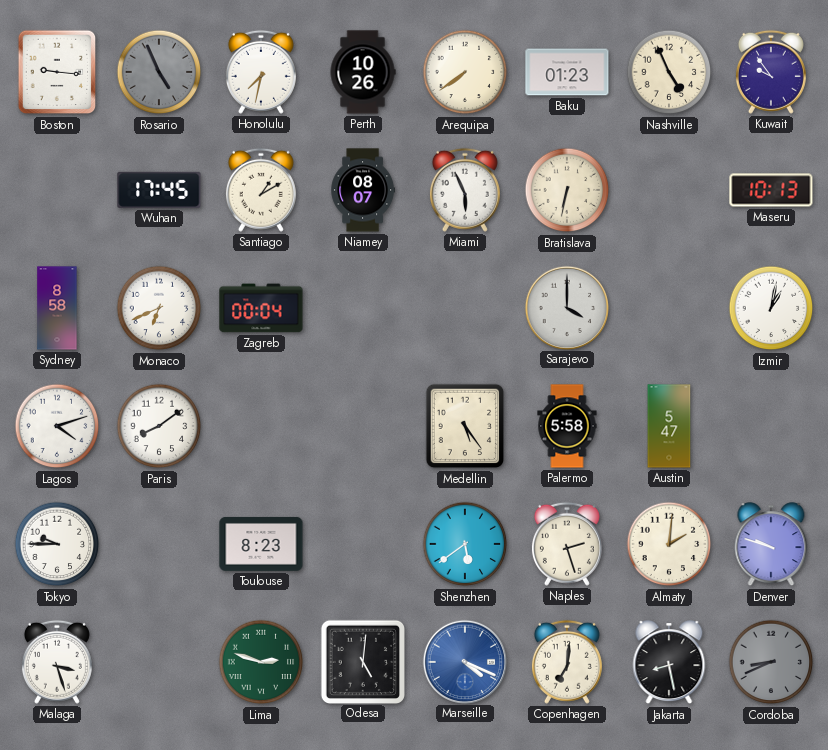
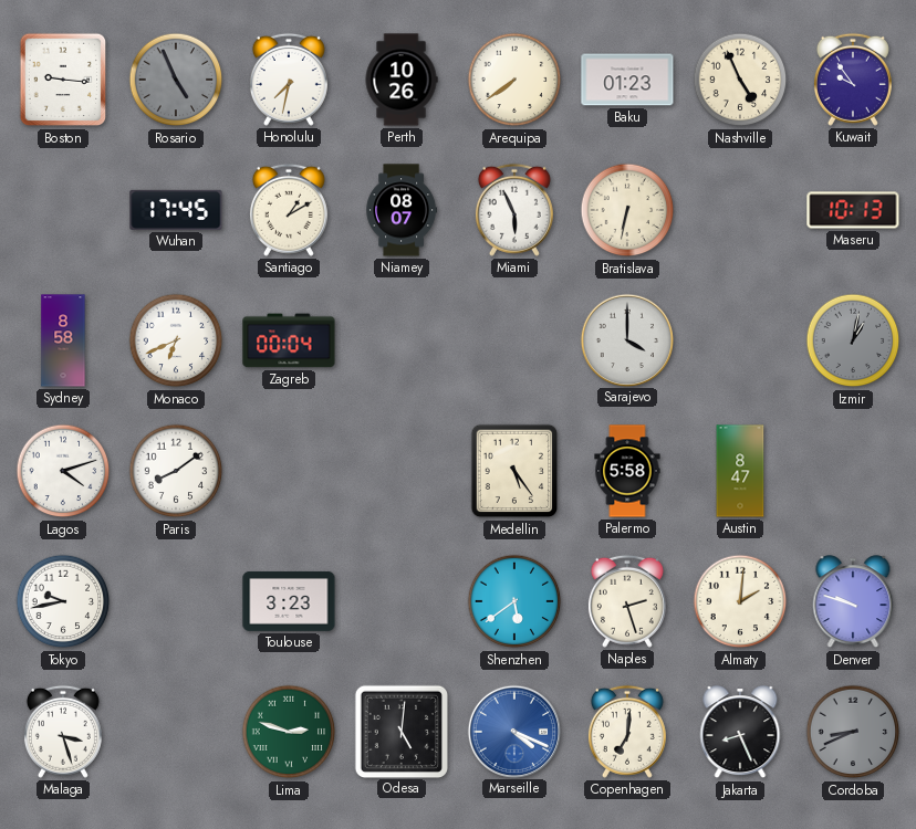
Izmir dial: white -> grey
Austin: 5:47 -> 8:47
Tokyo: 9:45 -> 9:43
Toulouse: 8:23 -> 3:23
Jakarta: 8:28 -> 8:26
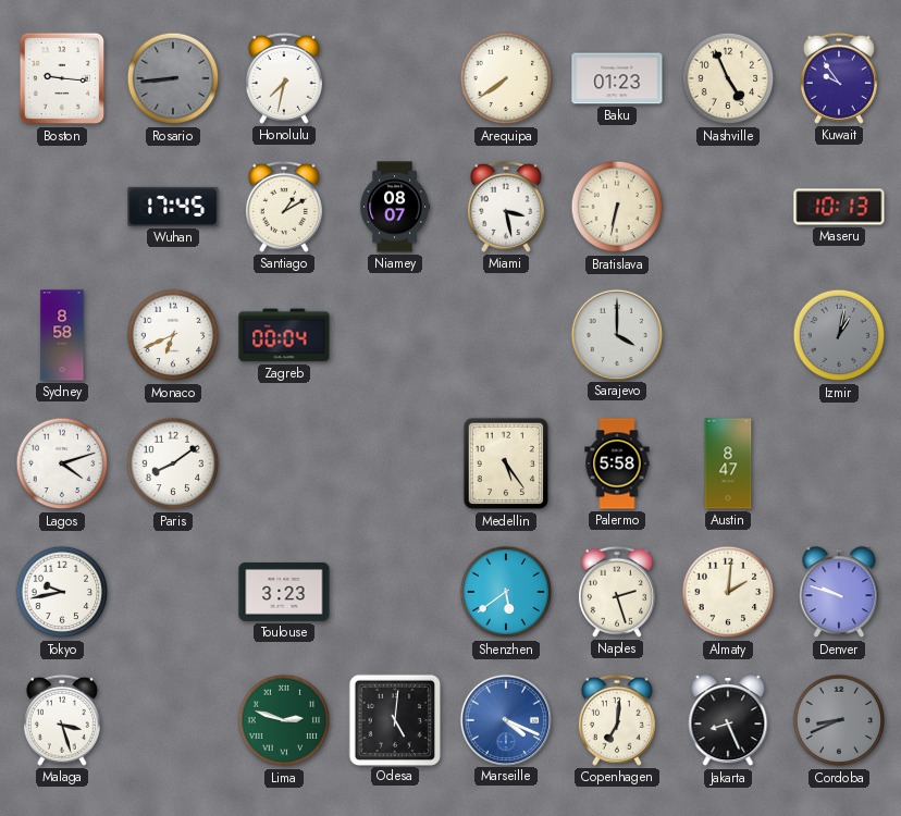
Rosario: 4:56 -> 8:44
Perth: 10:26 -> none
Miami: 5:56 -> 3:28
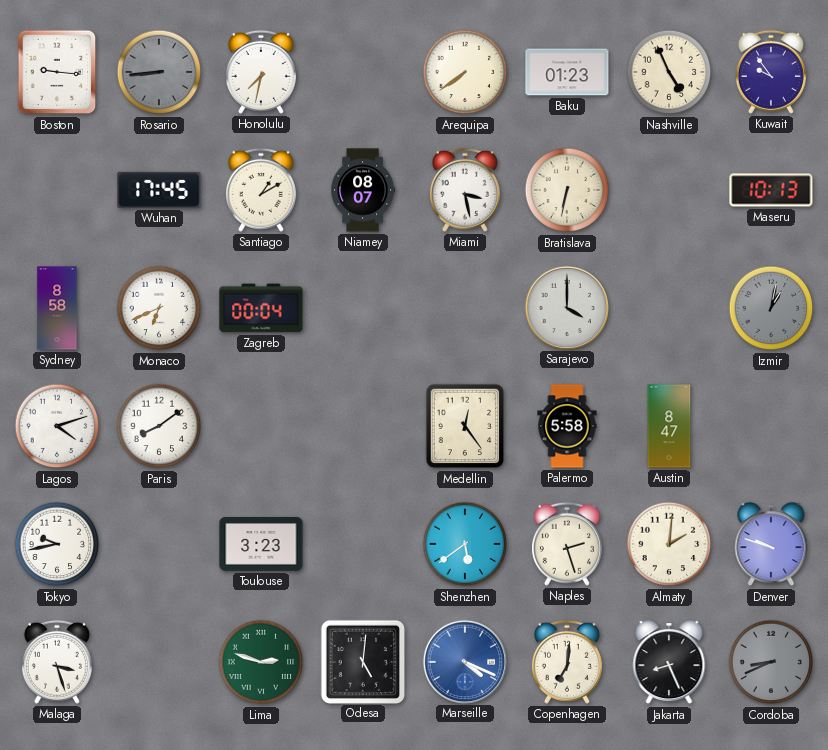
Medellin: 5:24 -> 12:24
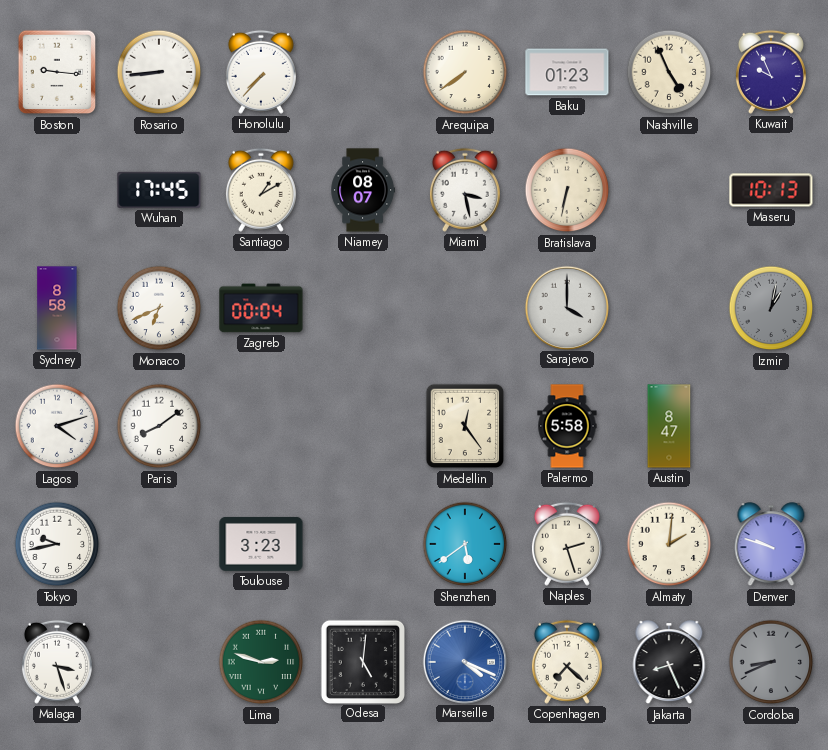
Rosario dial: grey -> white
Honolulu: 7:32 -> 7:37
Kuwait: 9:54 -> 9:56
Copenhagen: 7:01 -> 7:22
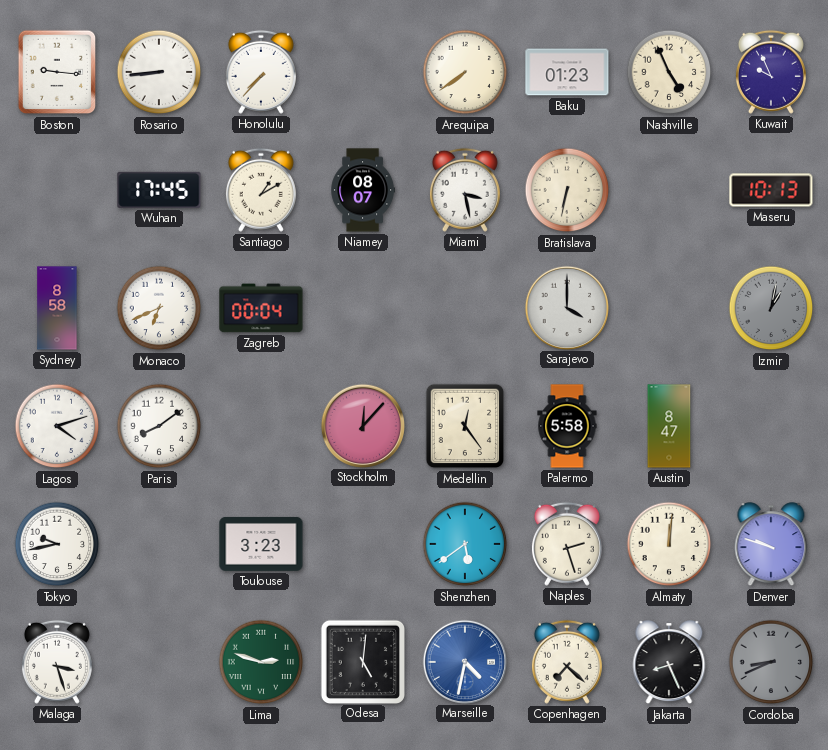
Stockholm: none -> 12:07
Almaty: 2:01 -> 12:01
Marseille: 4:19 -> 4:32
